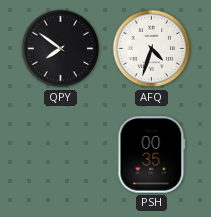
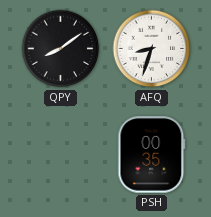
QPY: 7:51 -> 8:09
AFQ: 4:33 -> 8:33
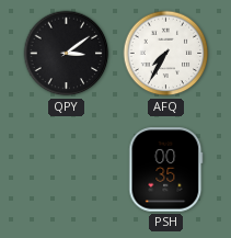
QPY: 8:09 -> 3:09
AFQ: 8:33 -> 7:35
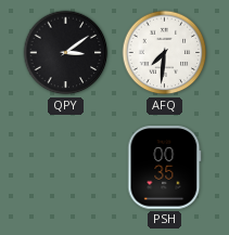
AFQ: 7:35 -> 7:31
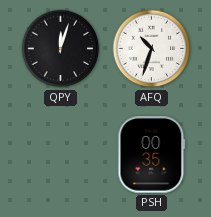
QPY: 3:09 -> 12:03
AFQ: 7:31 -> 10:33
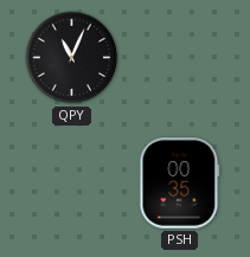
QPY: 12:03 -> 11:04
AFQ: 10:33 -> none
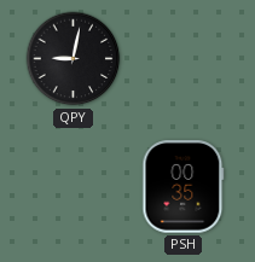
QPY: 11:04 -> 9:02
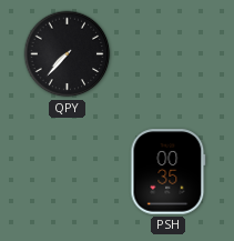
QPY: 9:02 -> 7:37
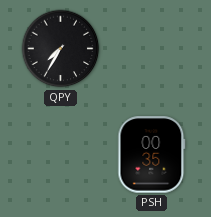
QPY: 7:37 -> 7:35
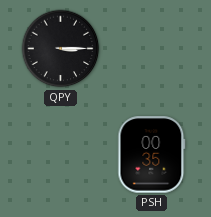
QPY: 7:35 -> 3:15
